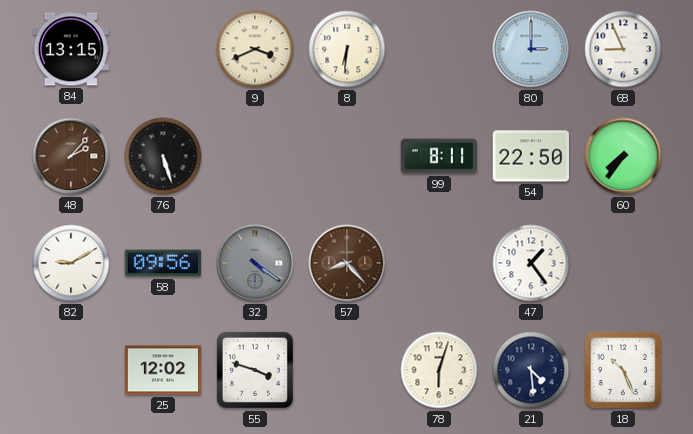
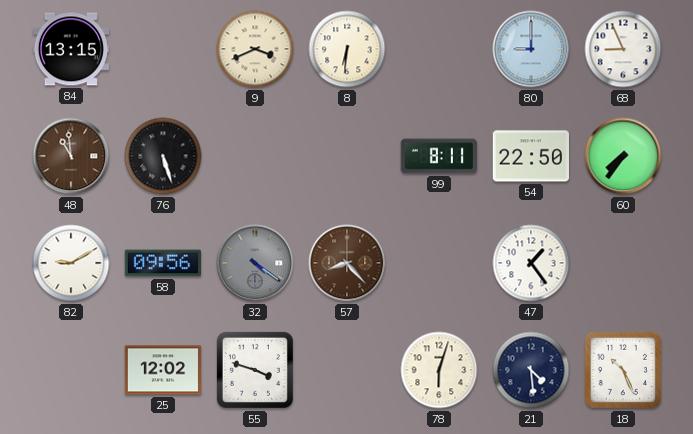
80: 3:00 -> 9:00
48: 2:07 -> 10:59
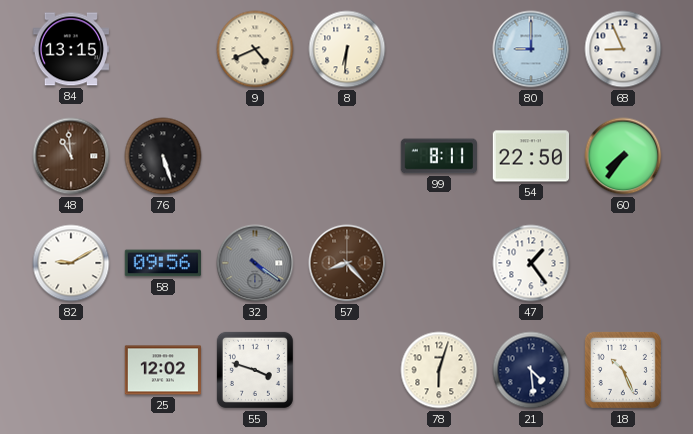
9: 3:41 -> 4:41
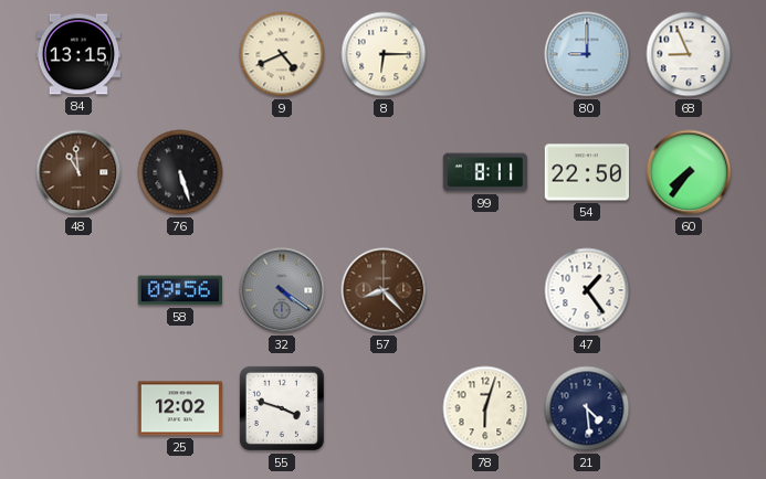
8: 6:31 -> 6:15
82: 9:10 -> none
18: 10:26 -> none
